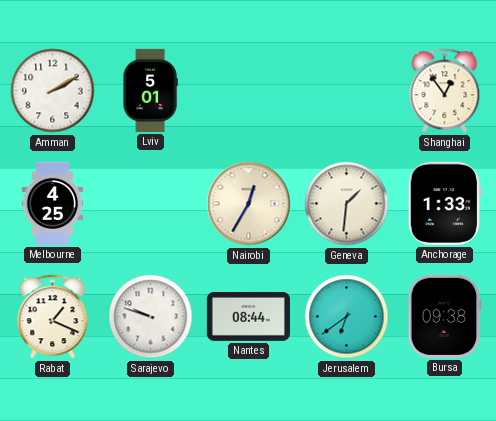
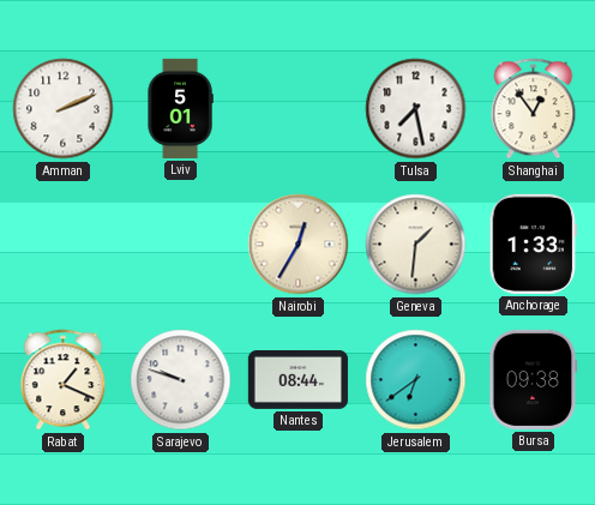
Amman: 2:10 -> 2:11
Tulsa: none -> 7:28
Melbourne: 4:25 -> none
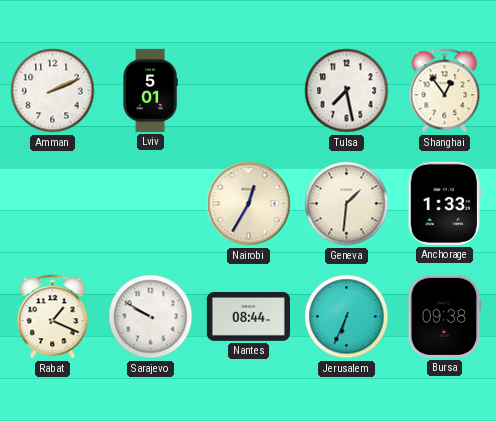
Sarajevo: 9:48 -> 9:50
Jerusalem: 6:39 -> 6:34
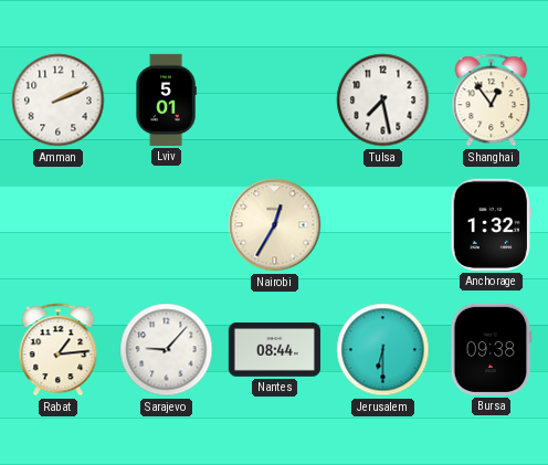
Geneva: 1:31 -> none
Anchorage: 1:33 -> 1:32
Rabat: 1:19 -> 1:14
Sarajevo: 9:50 -> 9:07
Jerusalem: 6:34 -> 6:30
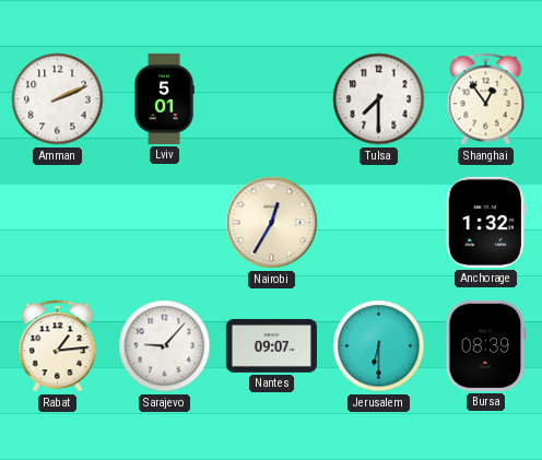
Tulsa: 7:28 -> 7:30
Nantes: 08:44 -> 09:07
Bursa: 09:38 -> 08:39
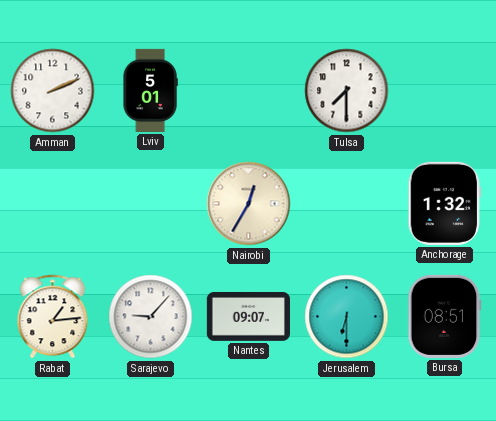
Shanghai: 12:54 -> none
Bursa: 08:39 -> 08:51
